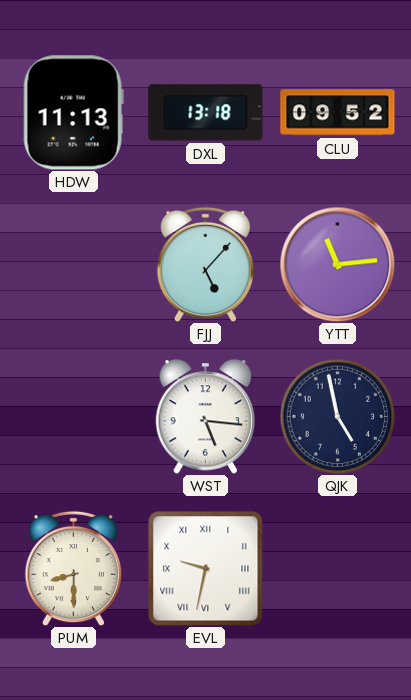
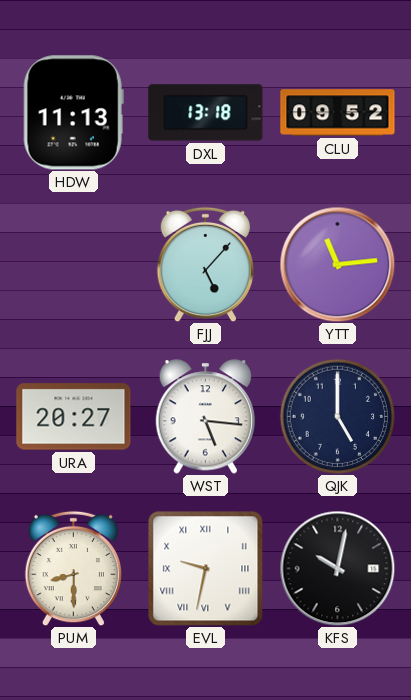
URA: none -> 20:27
QJK: 4:58 -> 5:00
KFS: none -> 10:02
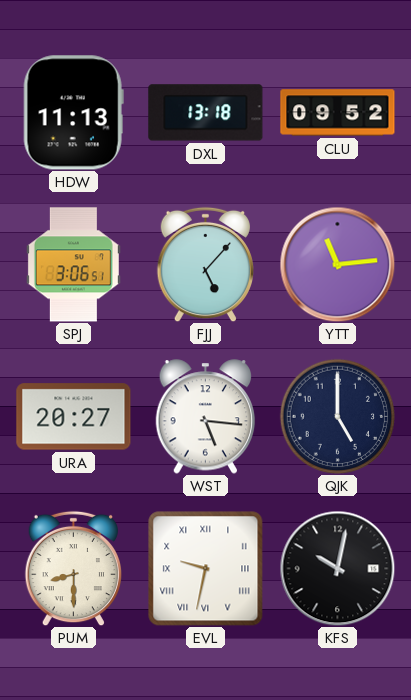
SPJ: none -> 3:06
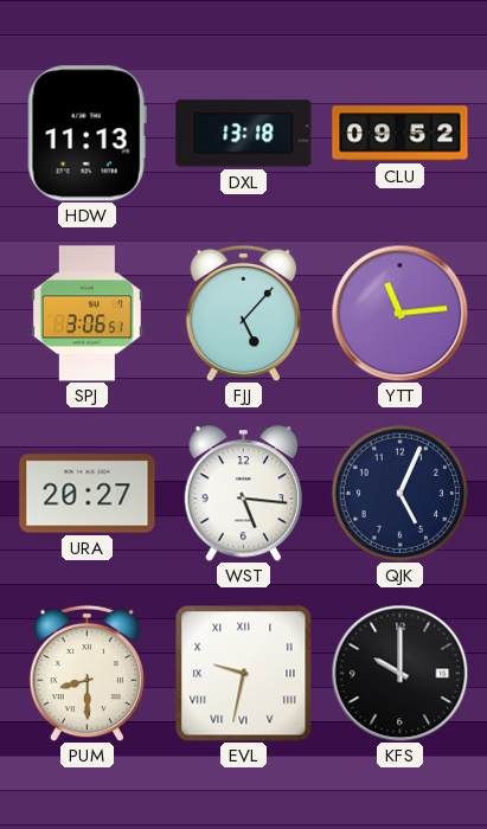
QJK: 5:00 -> 5:04
KFS: 10:02 -> 10:00
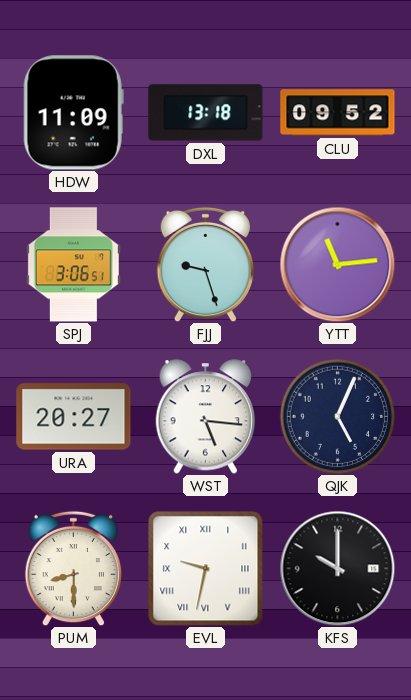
HDW: 11:13 -> 11:09
FJJ: 5:07 -> 9:27
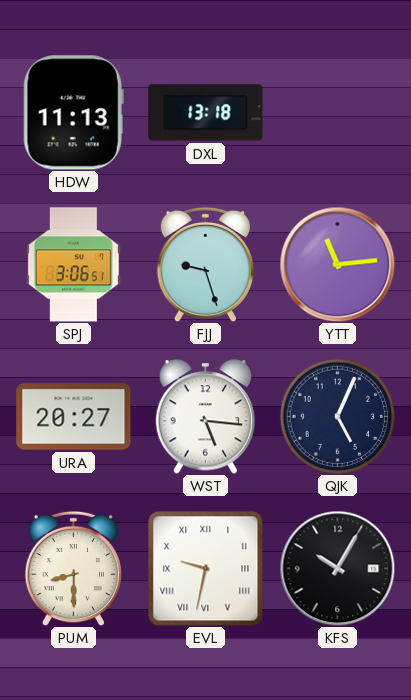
HDW: 11:09 -> 11:13
CLU: 09:52 -> none
KFS: 10:00 -> 10:05
